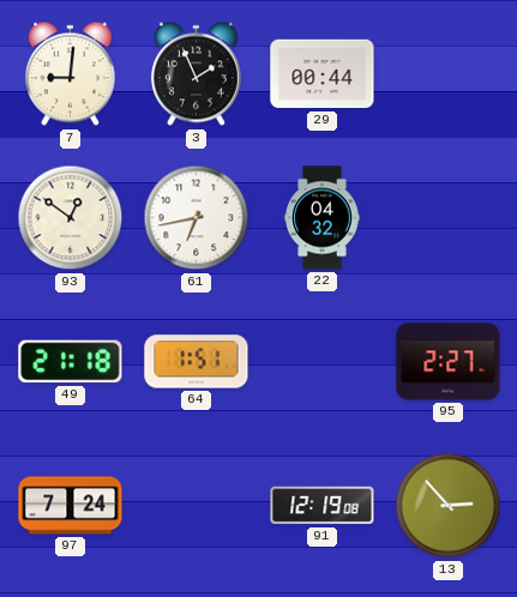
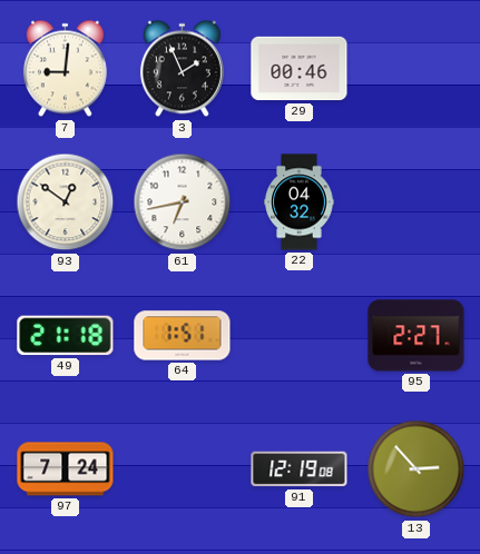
29: 00:44 -> 00:46
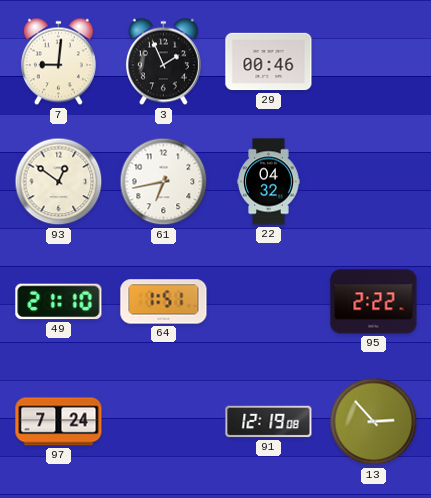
49: 21:18 -> 21:10
95: 2:27 -> 2:22
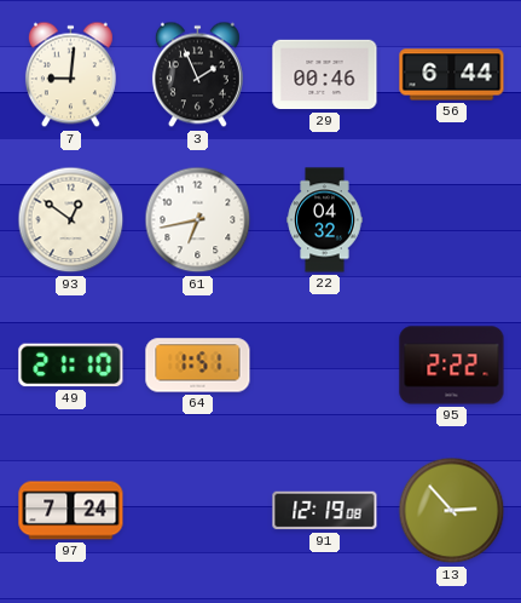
56: none -> 6:44
